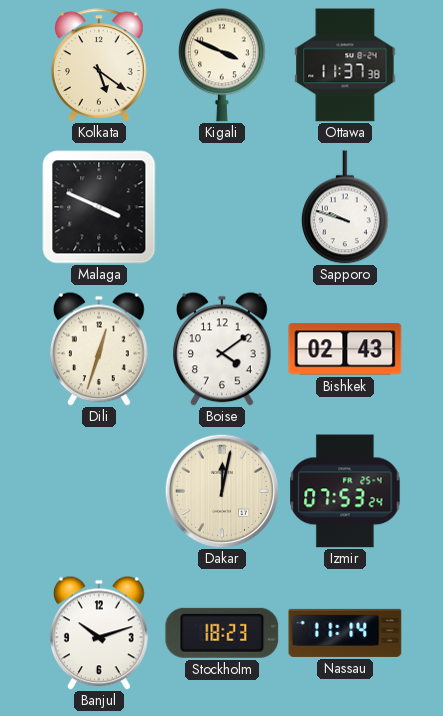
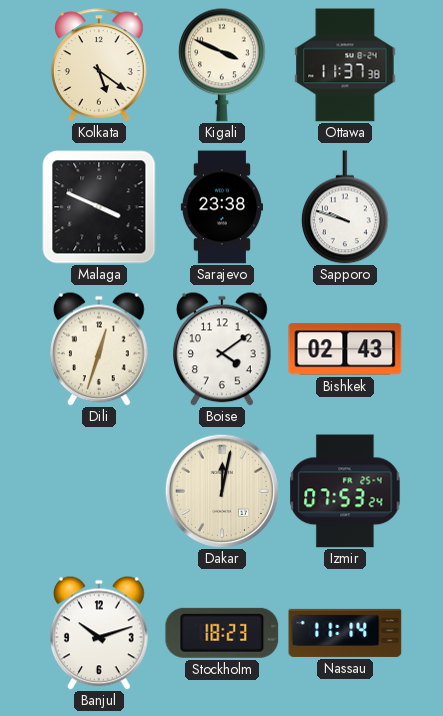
Sarajevo: none -> 23:38
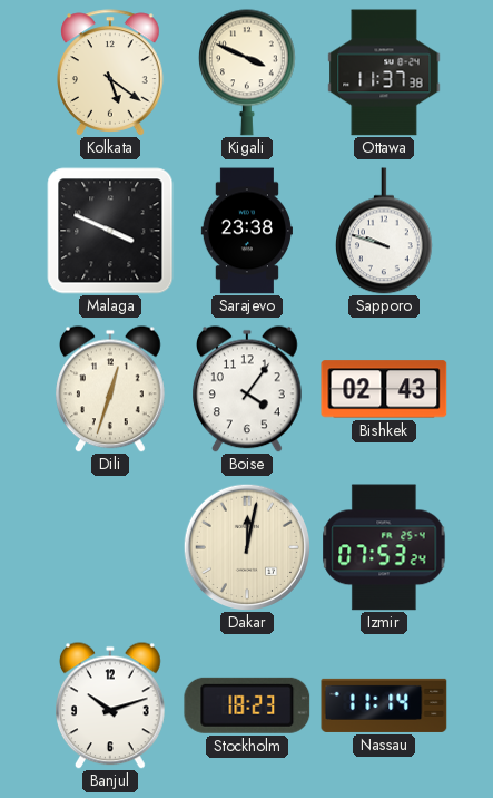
Boise: 4:09 -> 4:06
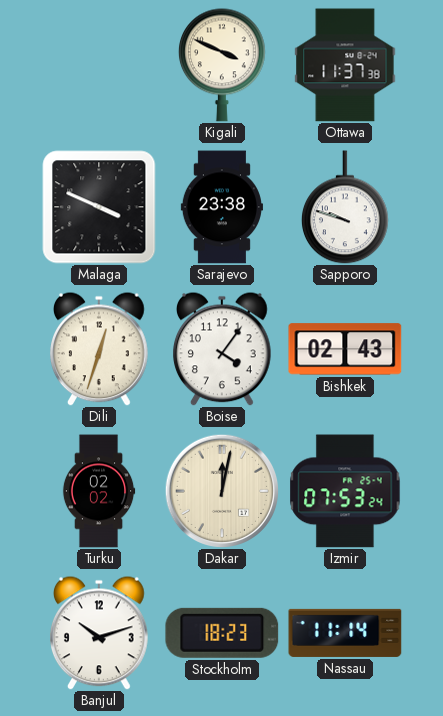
Kolkata: 5:21 -> none
Turku: none -> 02:02
